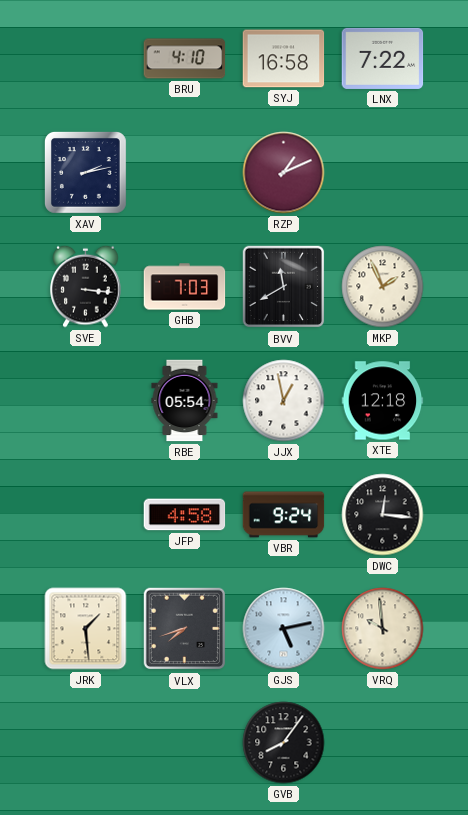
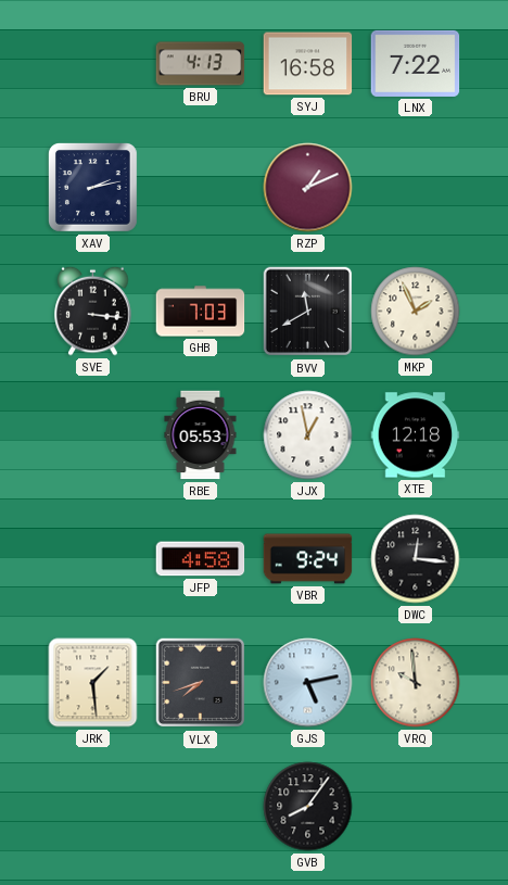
BRU: 4:10 -> 4:13
RBE: 05:54 -> 05:53
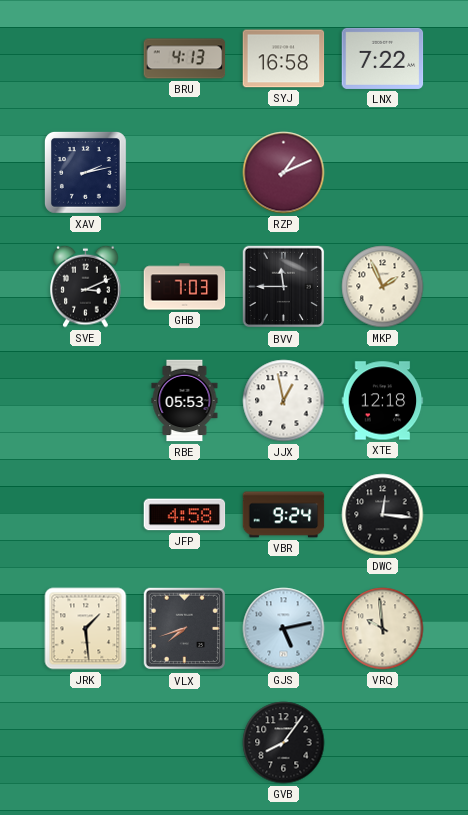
SVE: 3:16 -> 3:11
BVV: 11:40 -> 11:45
